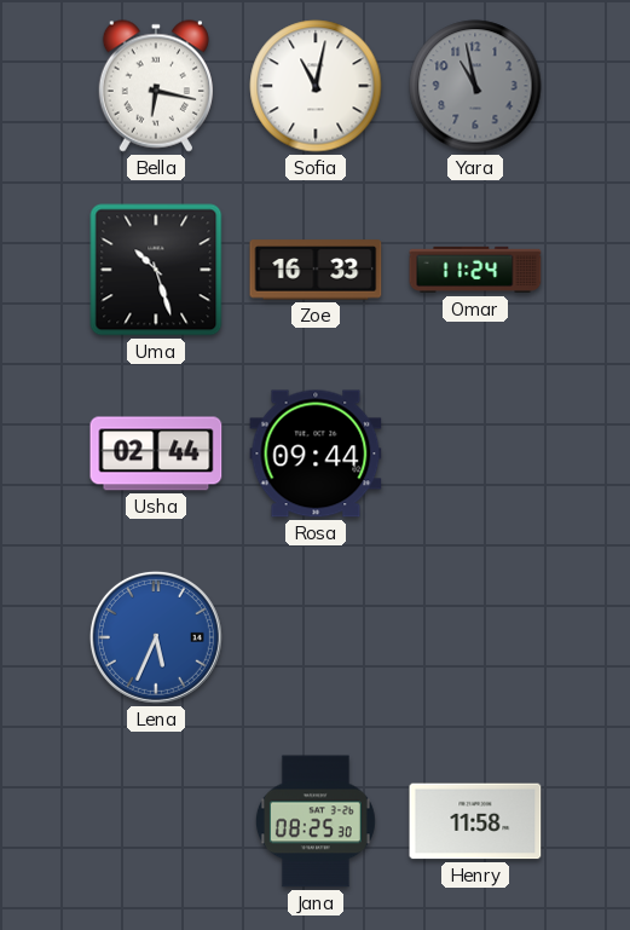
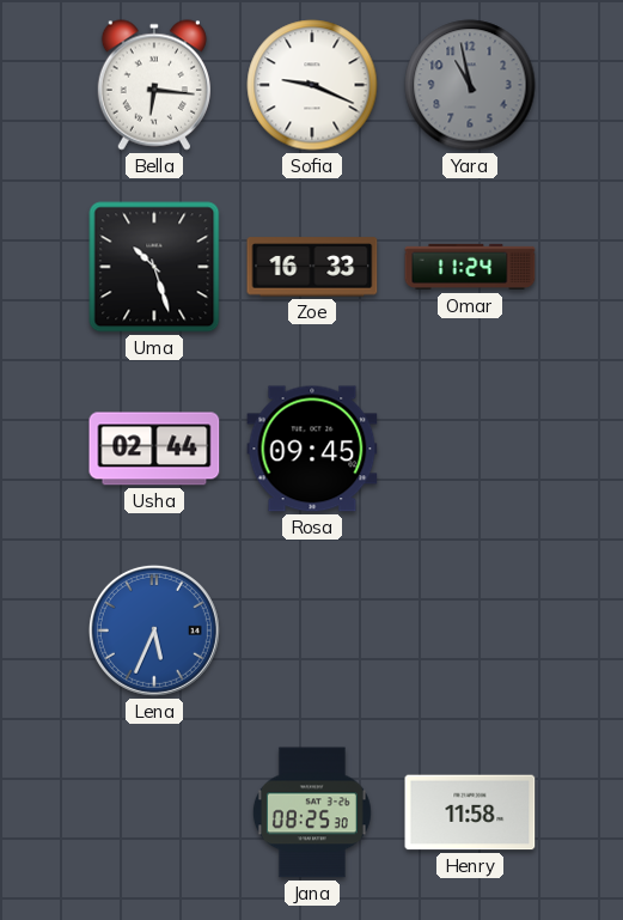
Bella: 6:17 -> 6:16
Sofia: 11:02 -> 9:19
Rosa: 09:44 -> 09:45
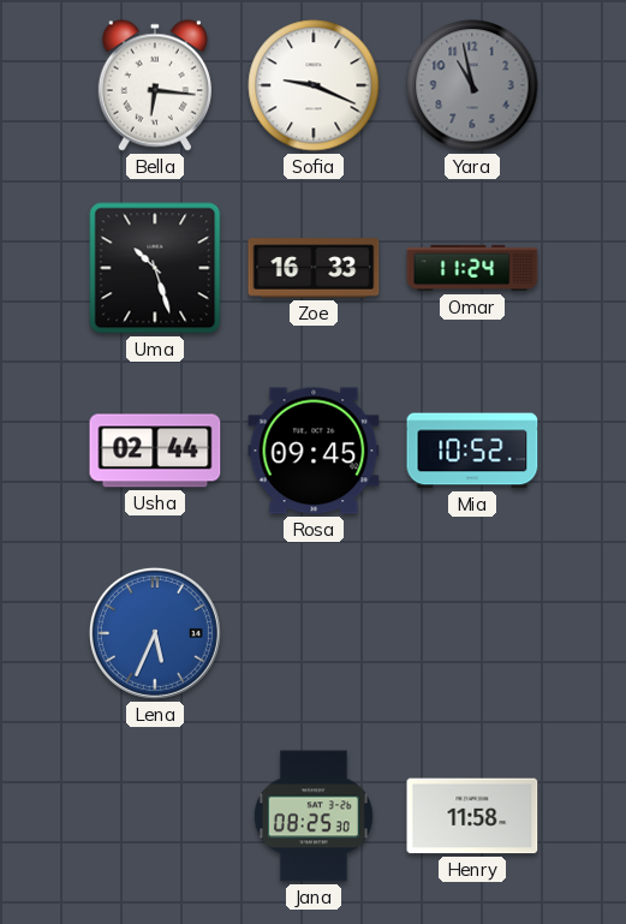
Mia: none -> 10:52
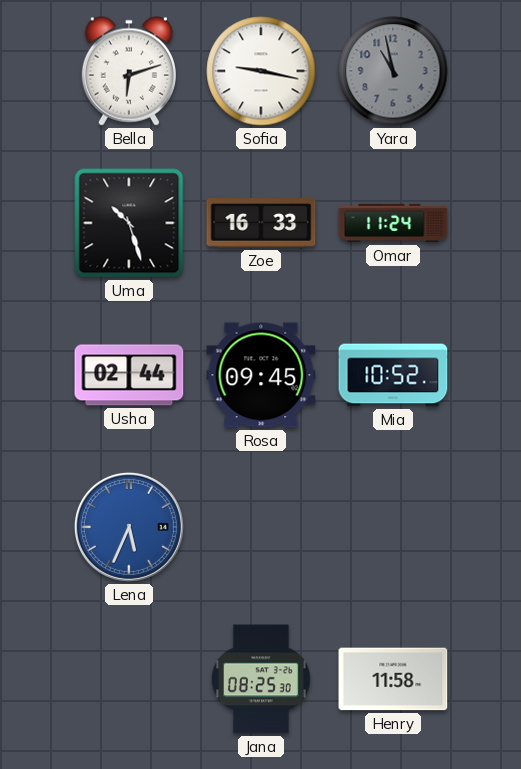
Bella: 6:16 -> 6:12
Sofia: 9:19 -> 9:17
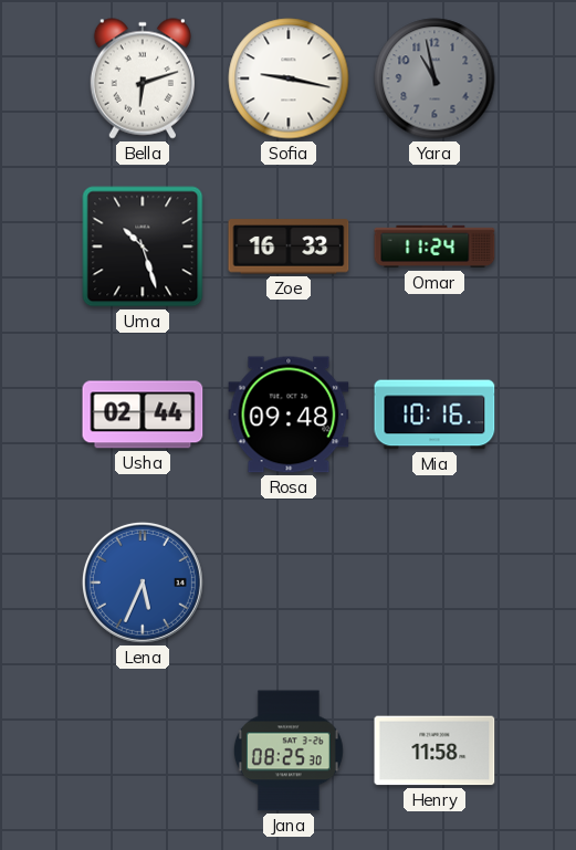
Rosa: 09:45 -> 09:48
Mia: 10:52 -> 10:16
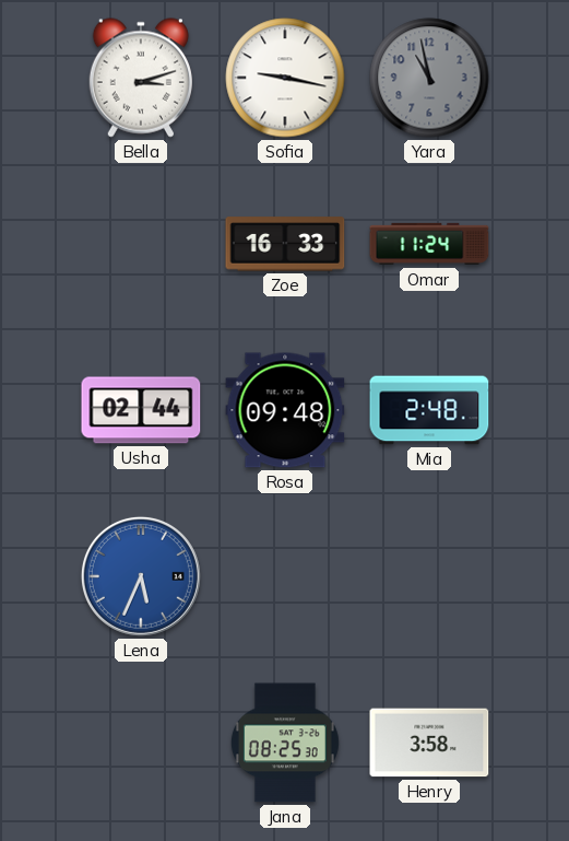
Bella: 6:12 -> 3:12
Uma: 10:27 -> none
Mia: 10:16 -> 2:48
Henry: 11:58 -> 3:58
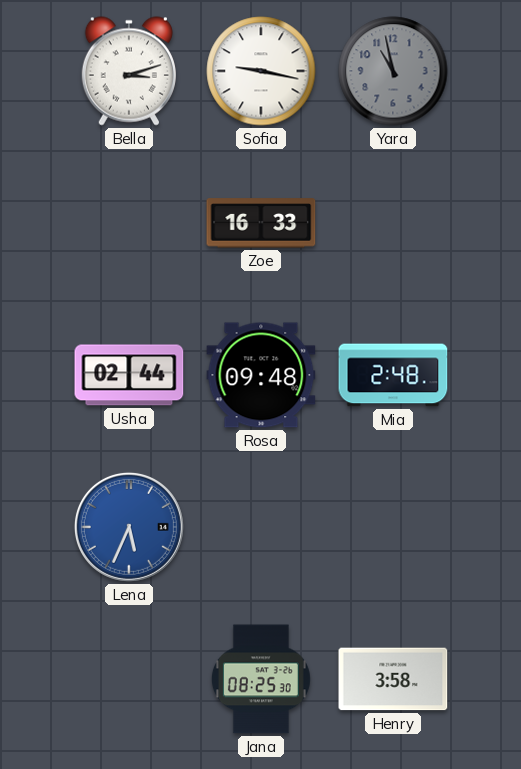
Omar: 11:24 -> none
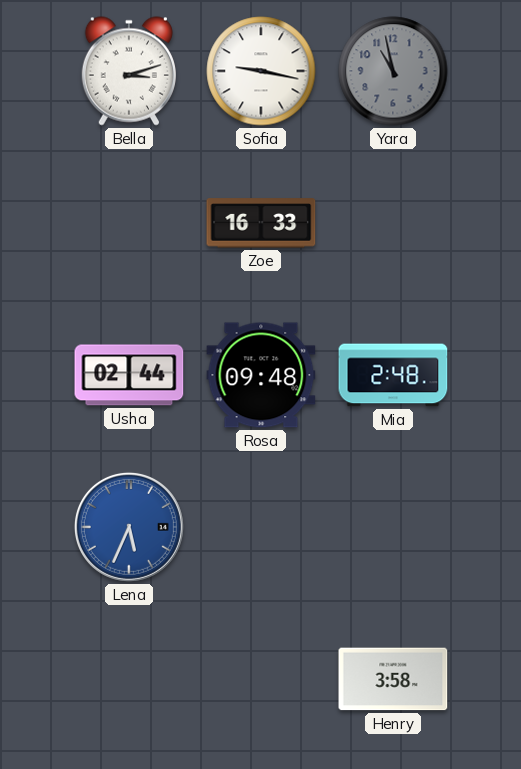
Jana: 08:25 -> none
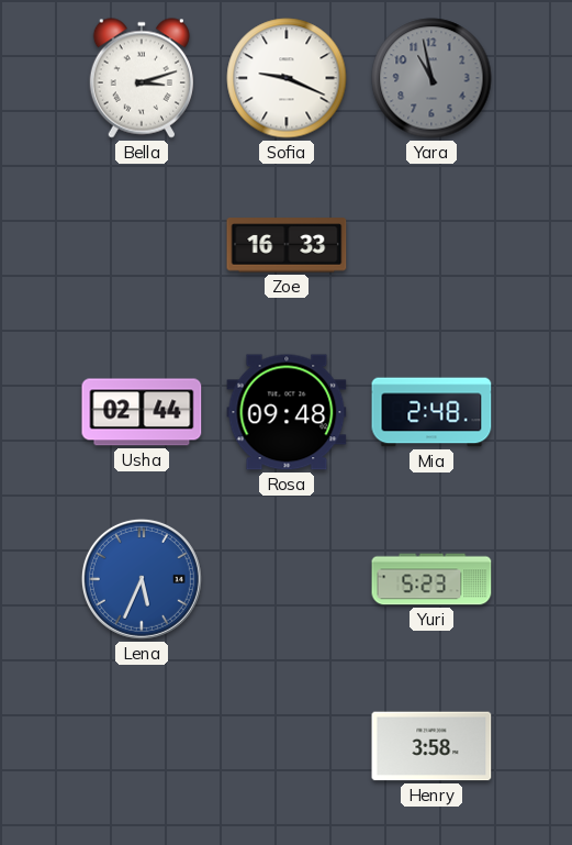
Sofia: 9:17 -> 9:19
Yuri: none -> 5:23
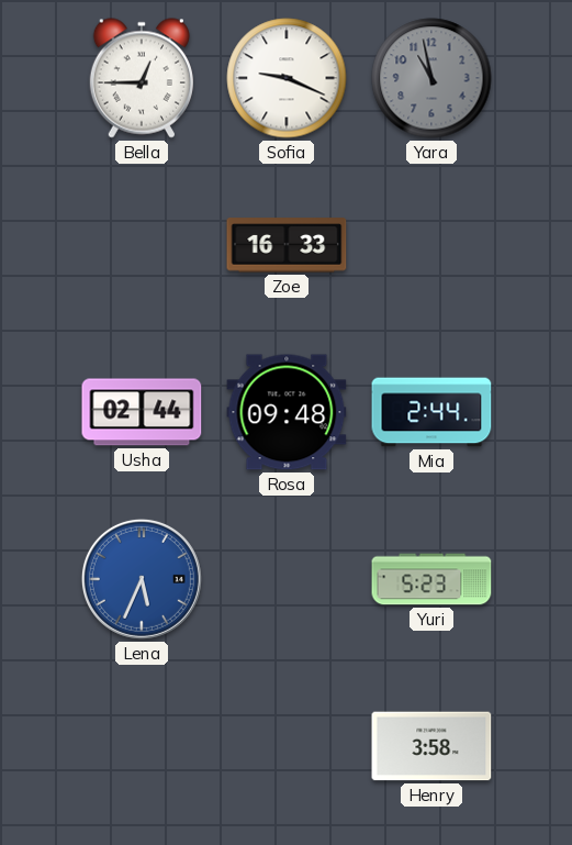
Bella: 3:12 -> 12:45
Mia: 2:48 -> 2:44
